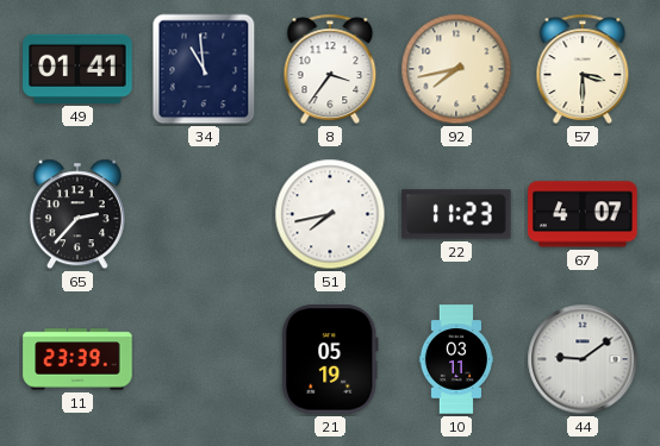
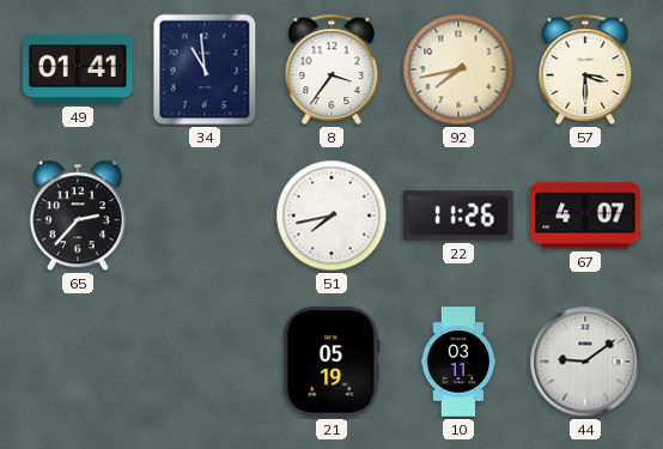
22: 11:23 -> 11:26
11: 23:39 -> none
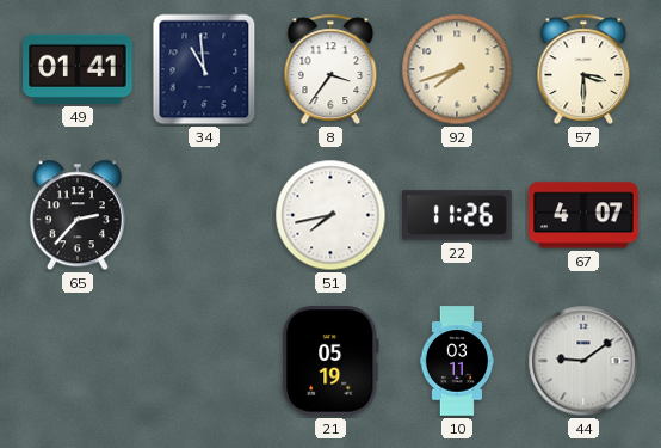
92: 7:43 -> 7:42
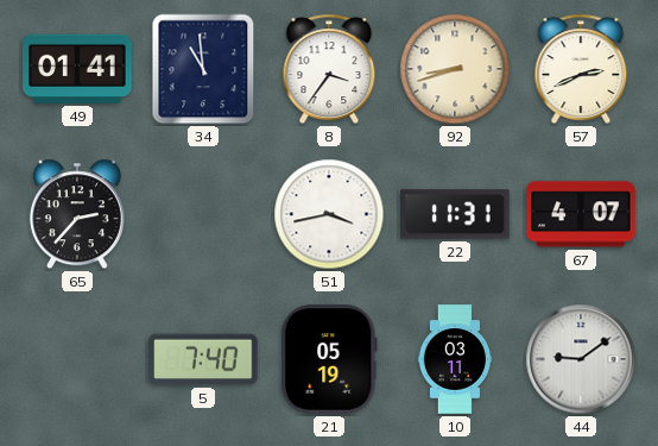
92: 7:42 -> 8:42
57: 3:30 -> 2:41
51: 7:43 -> 3:43
22: 11:26 -> 11:31
5: none -> 7:40
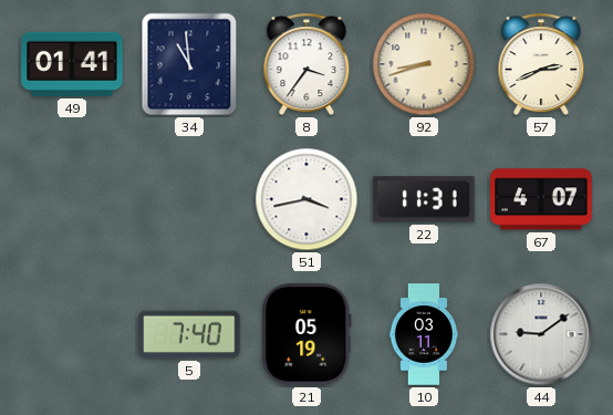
65: 2:37 -> none
